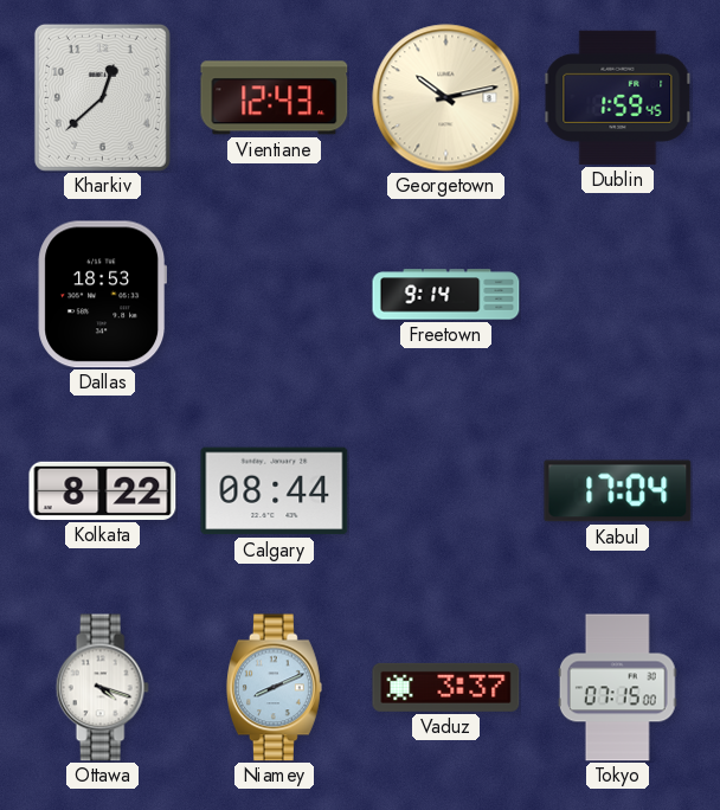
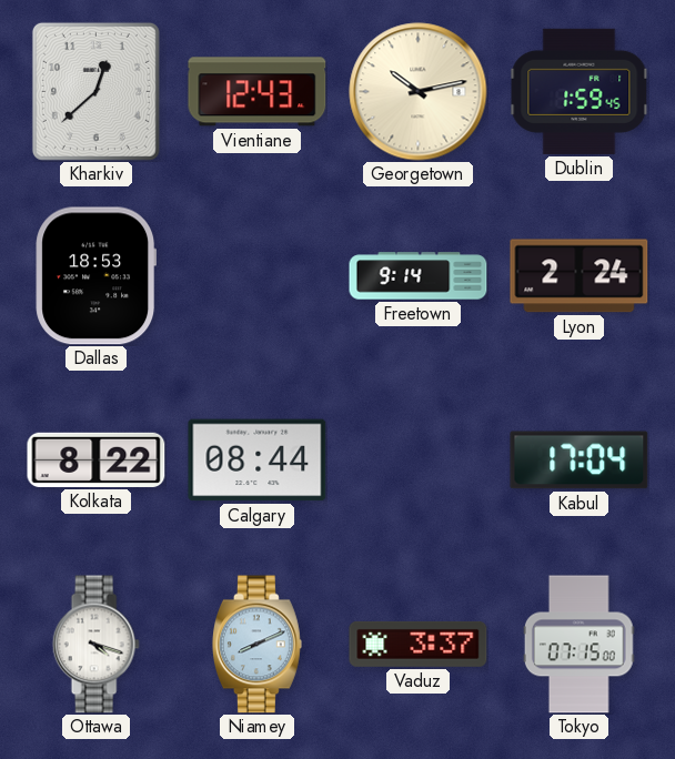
Lyon: none -> 2:24
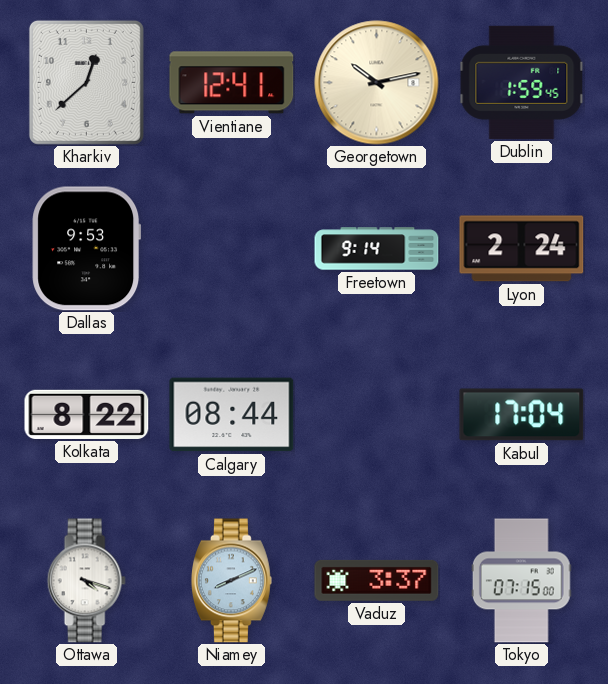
Vientiane: 12:43 -> 12:41
Dallas: 18:53 -> 9:53
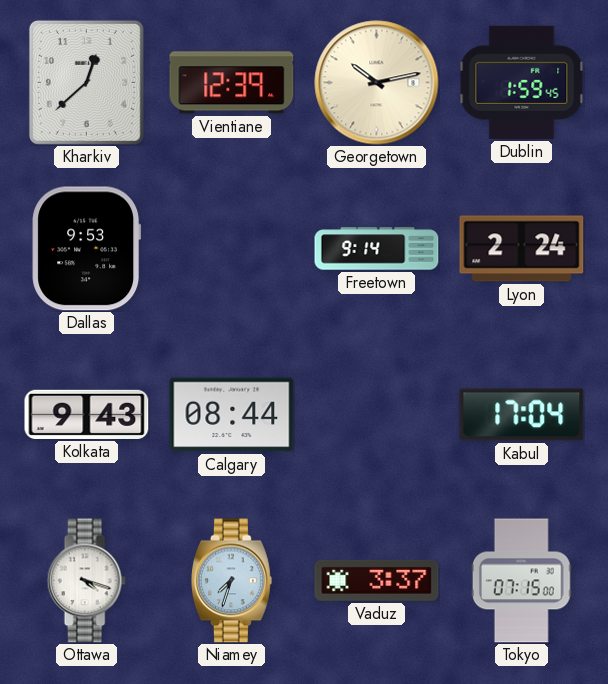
Vientiane: 12:41 -> 12:39
Kolkata: 8:22 -> 9:43
Niamey: 8:11 -> 7:33
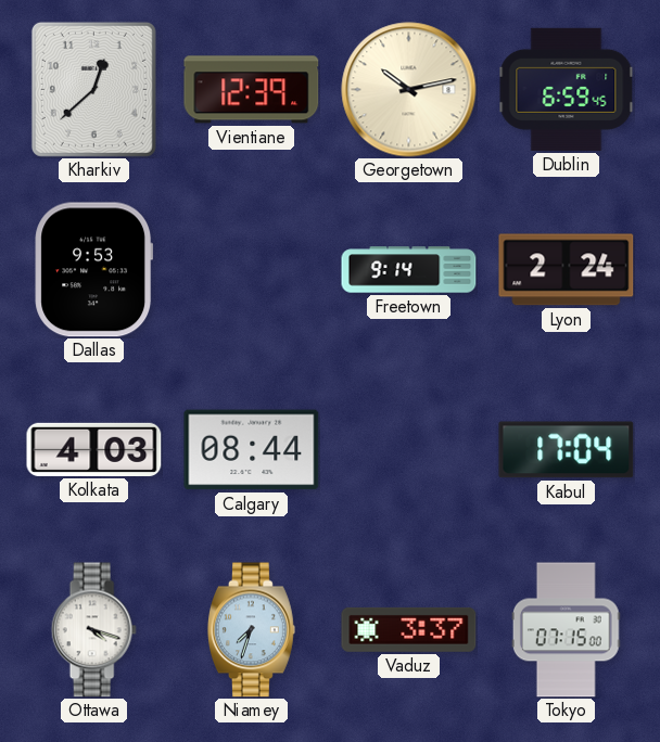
Dublin: 1:59 -> 6:59
Kolkata: 9:43 -> 4:03
